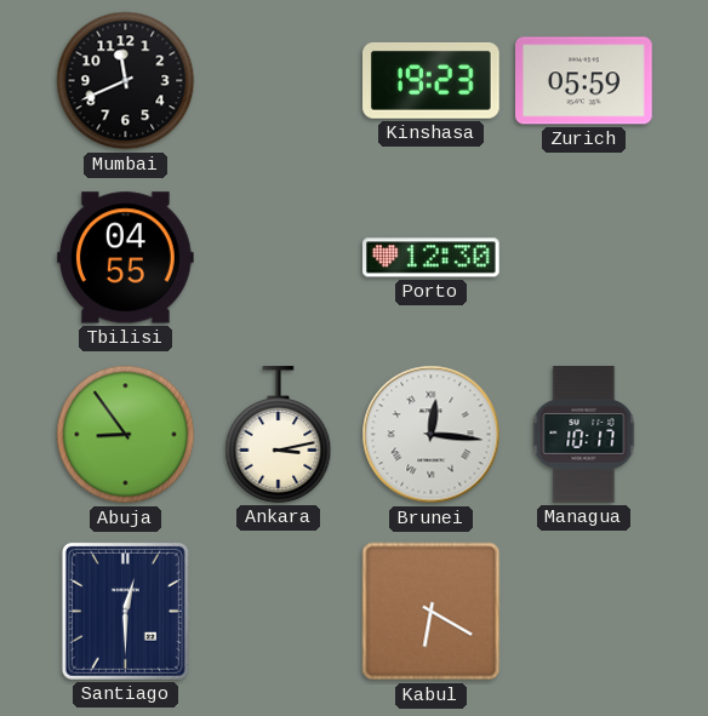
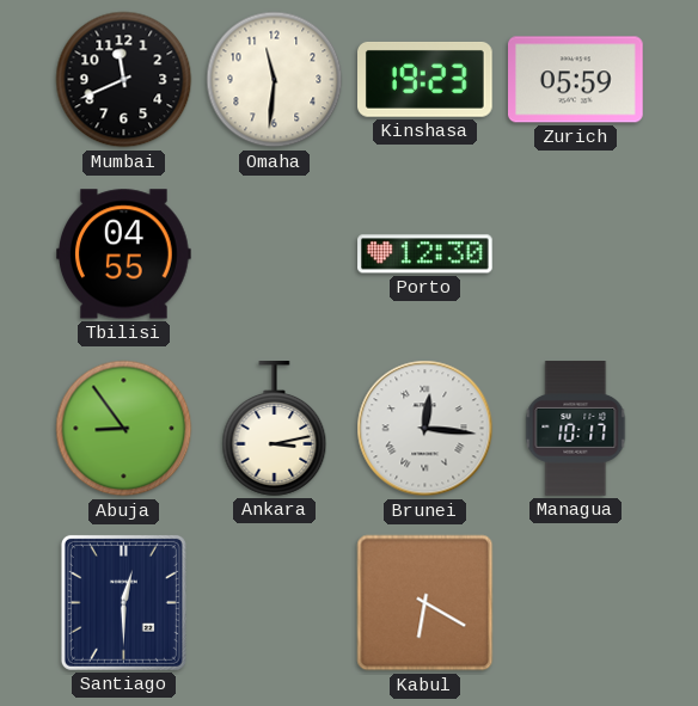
Omaha: none -> 11:31
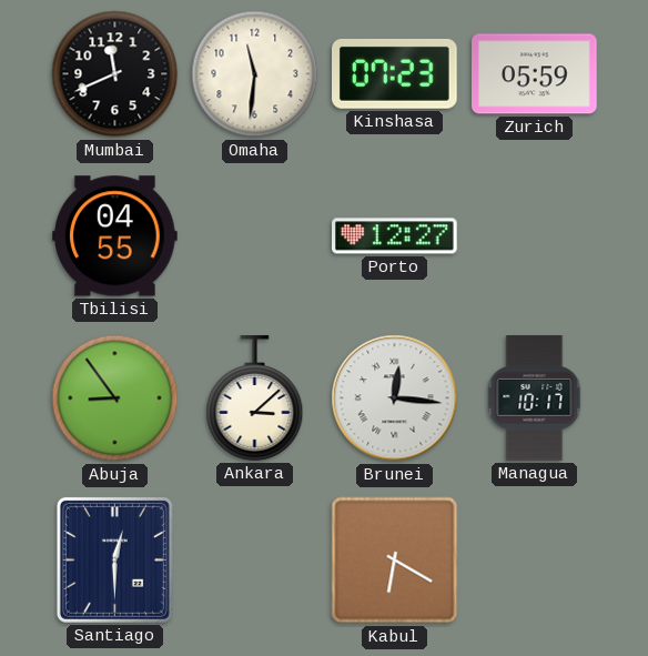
Kinshasa: 19:23 -> 07:23
Porto: 12:30 -> 12:27
Ankara: 3:13 -> 3:08
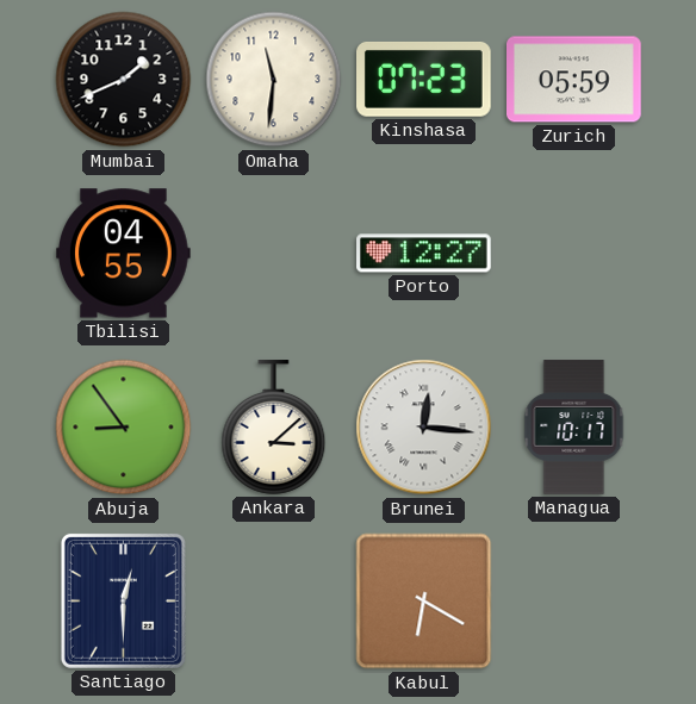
Mumbai: 11:41 -> 1:41
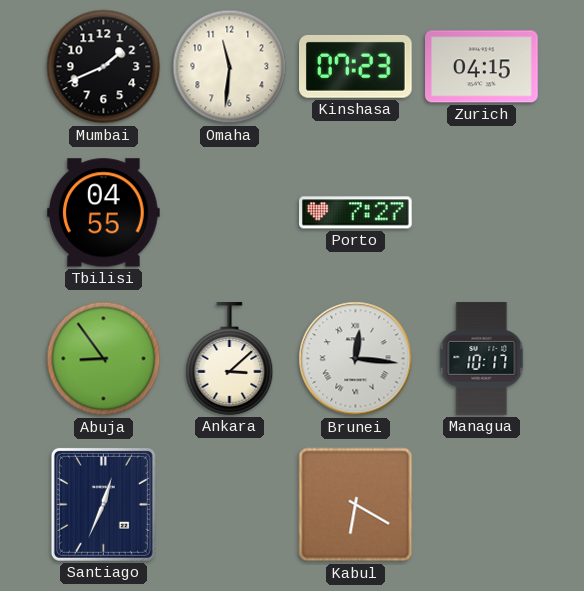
Zurich: 05:59 -> 04:15
Porto: 12:27 -> 7:27
Santiago: 12:30 -> 12:34
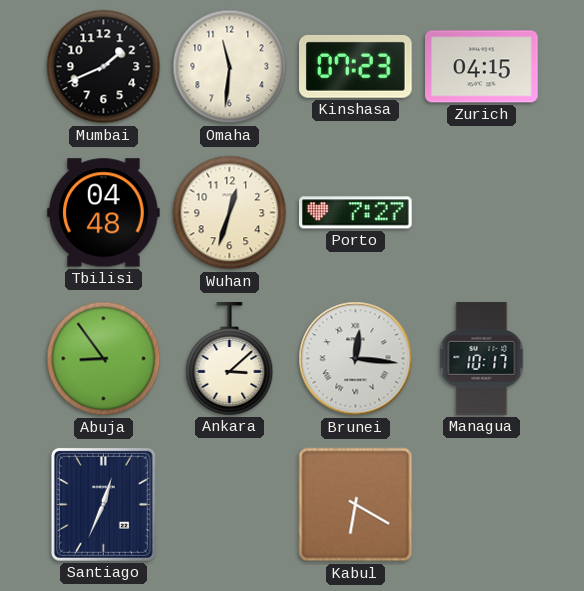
Tbilisi: 04:55 -> 04:48
Wuhan: none -> 12:33
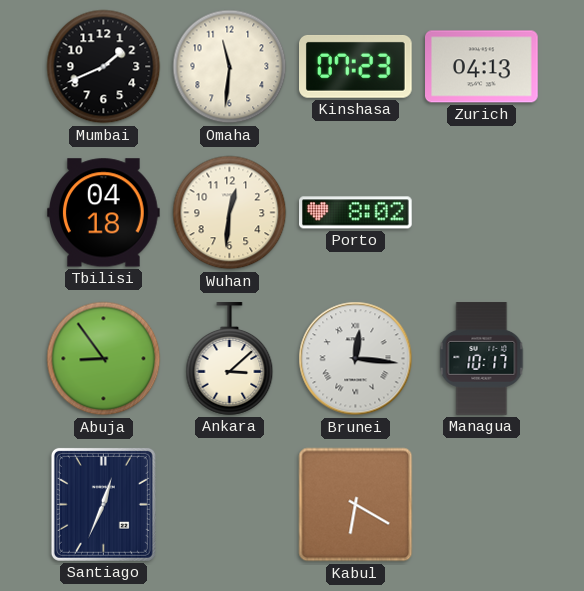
Zurich: 04:15 -> 04:13
Tbilisi: 04:48 -> 04:18
Wuhan: 12:33 -> 12:31
Porto: 7:27 -> 8:02
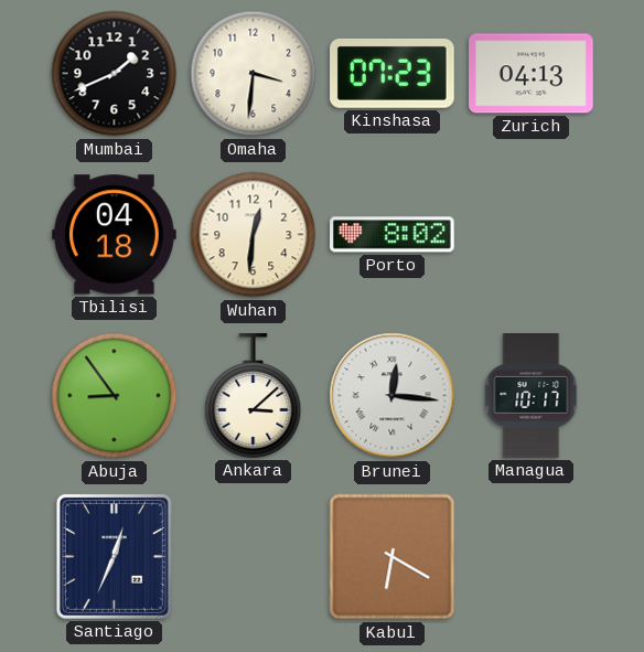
Omaha: 11:31 -> 3:31
